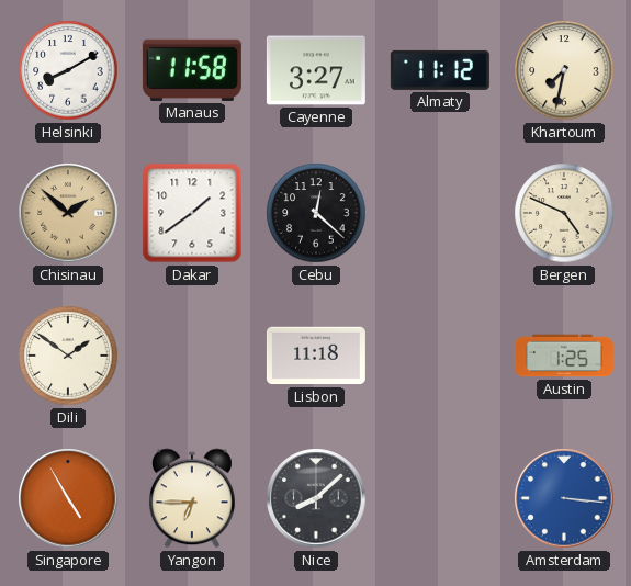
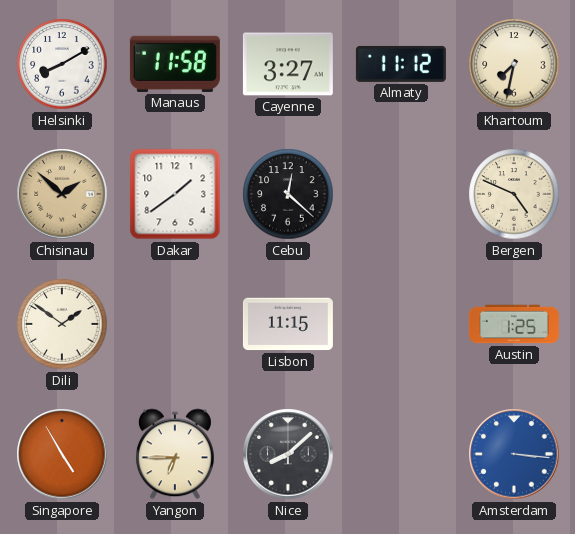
Lisbon: 11:18 -> 11:15
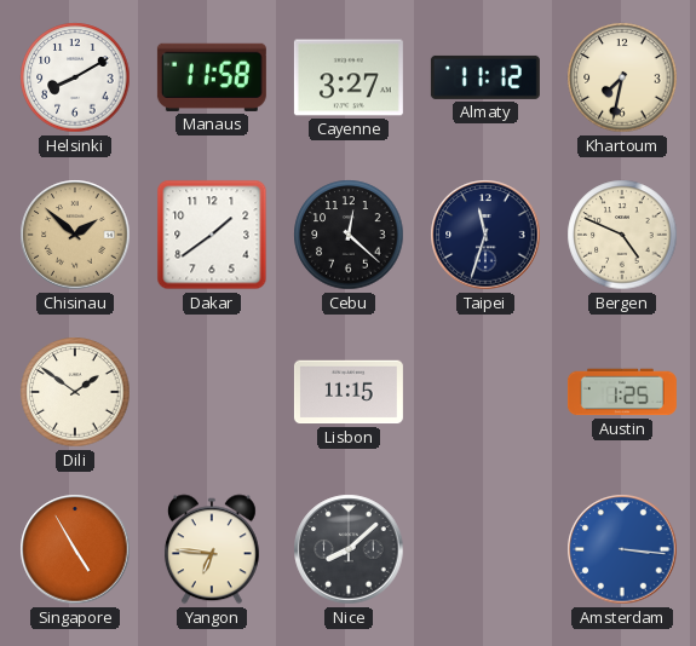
Taipei: none -> 11:33
Yangon: 6:45 -> 6:46
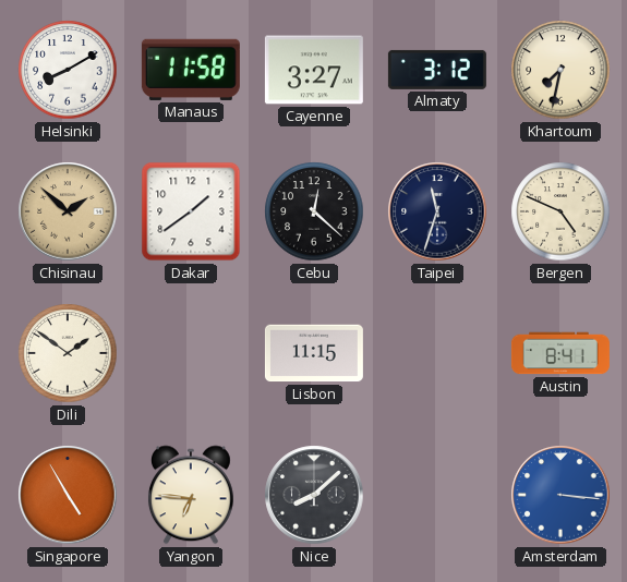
Almaty: 11:12 -> 3:12
Austin: 1:25 -> 8:41
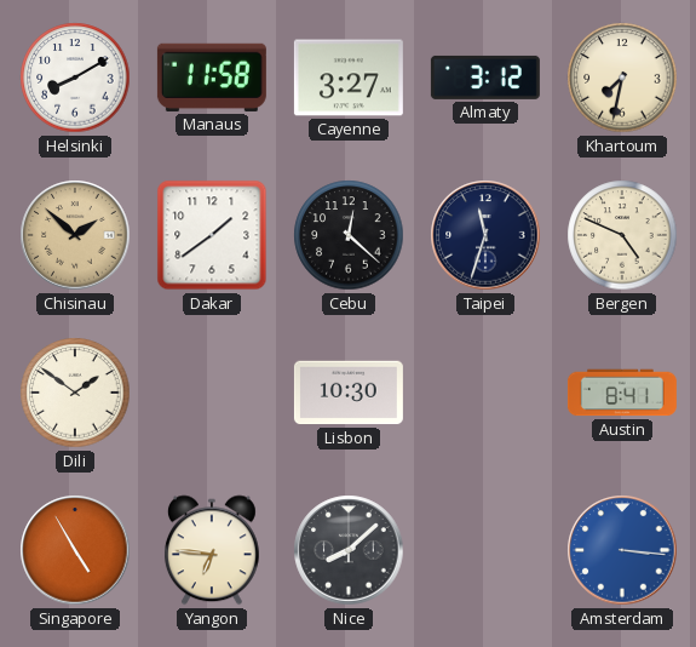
Lisbon: 11:15 -> 10:30
